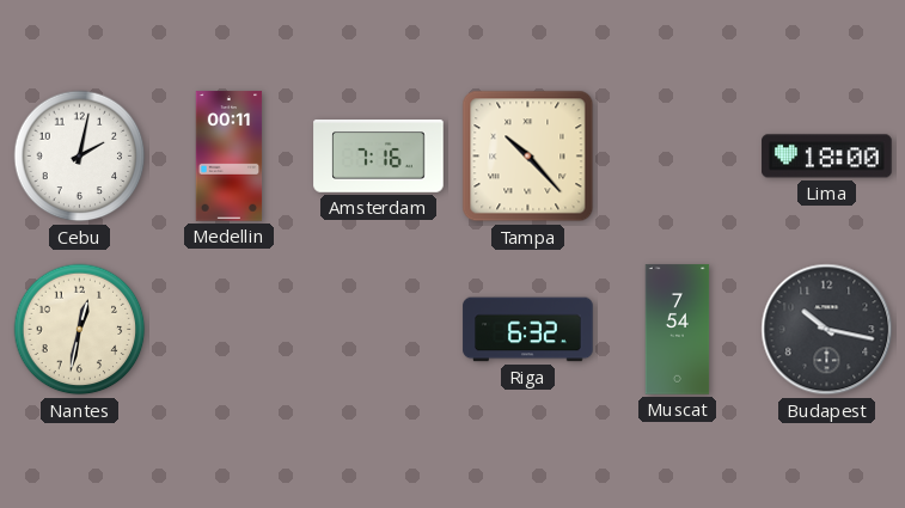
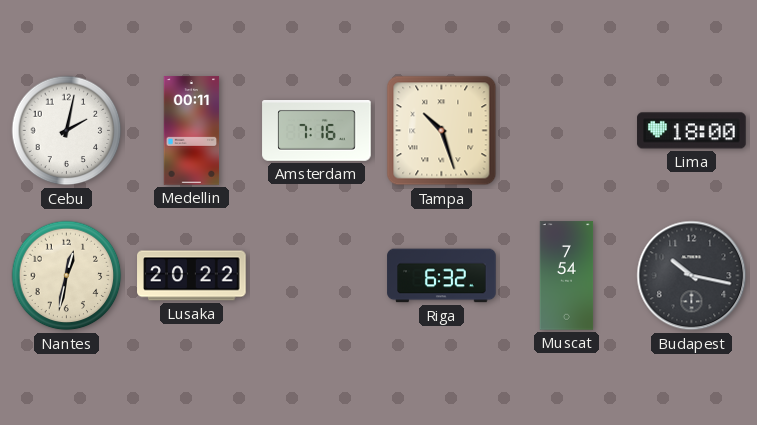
Tampa: 10:23 -> 10:27
Lusaka: none -> 20:22
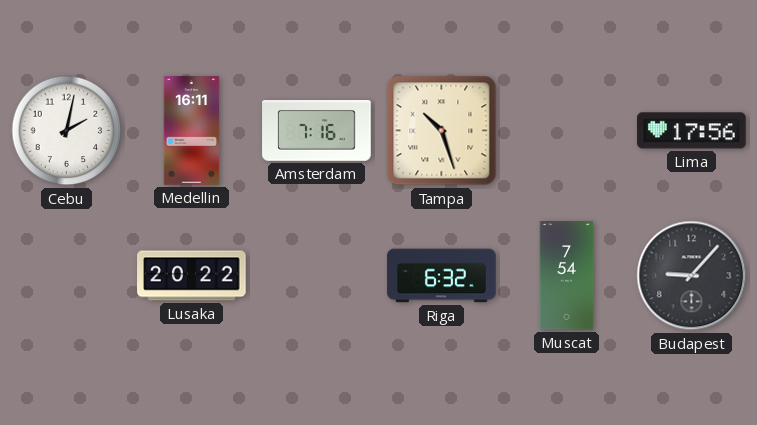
Medellin: 00:11 -> 16:11
Lima: 18:00 -> 17:56
Nantes: 12:32 -> none
Budapest: 10:17 -> 9:07
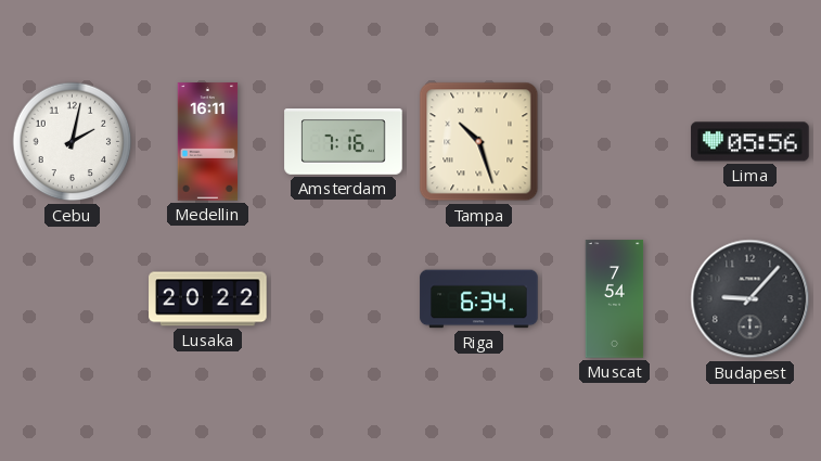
Lima: 17:56 -> 05:56
Riga: 6:32 -> 6:34
